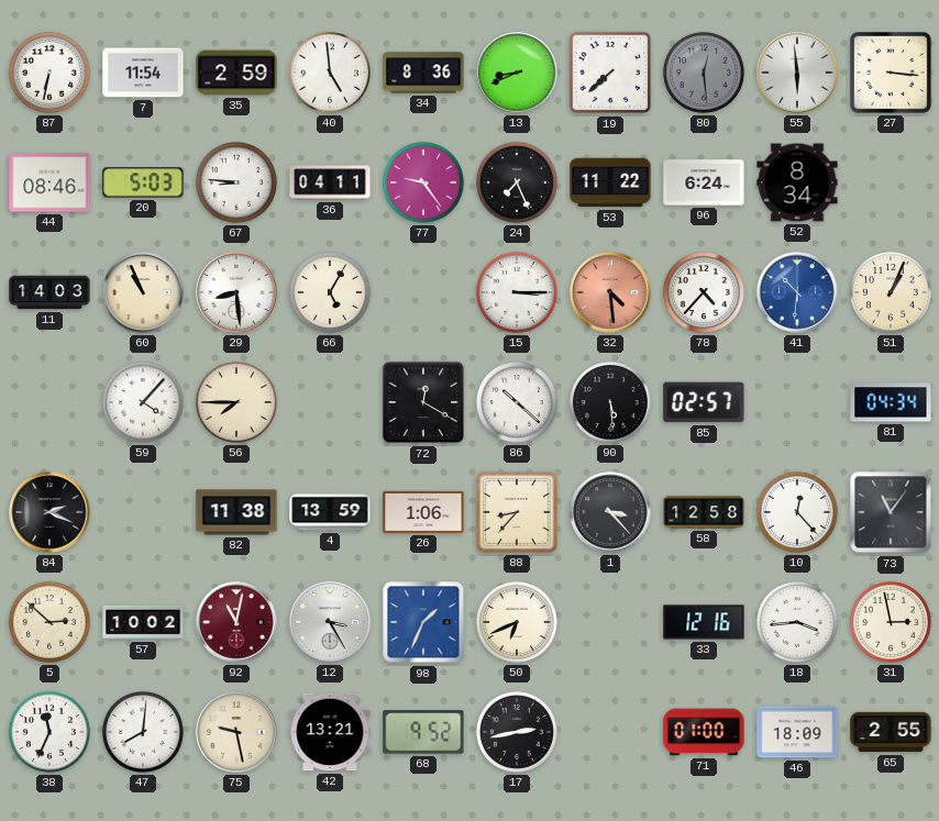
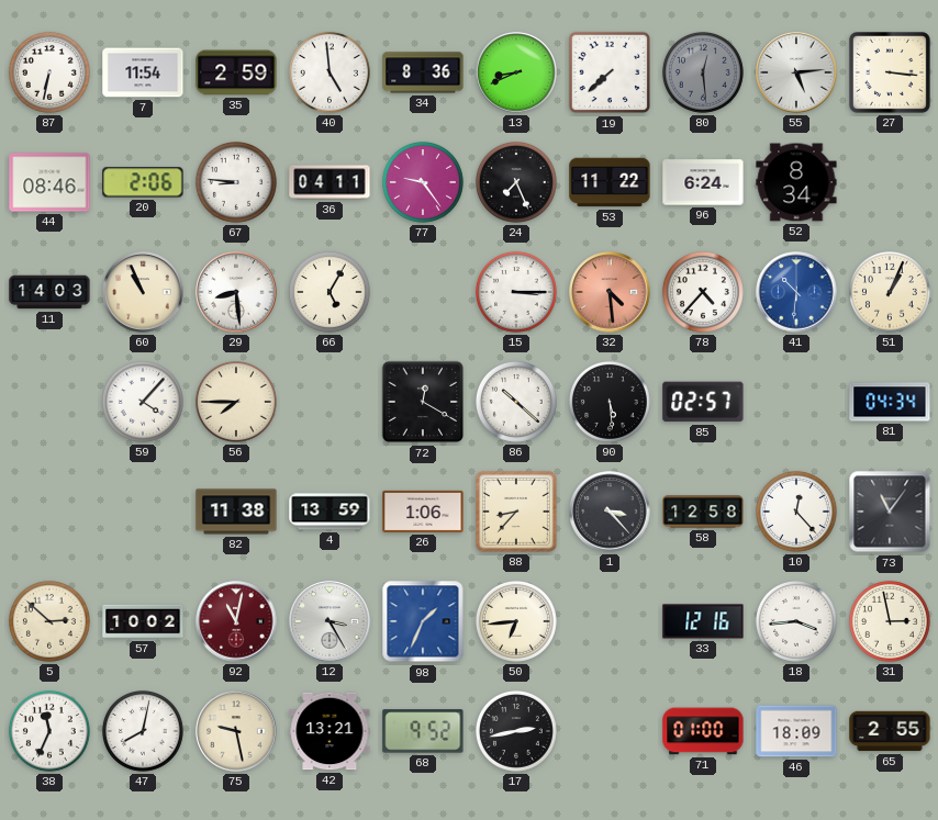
55: 5:59 -> 5:14
20: 5:03 -> 2:06
84: 2:19 -> none
50: 6:41 -> 6:44
47: 8:01 -> 8:02
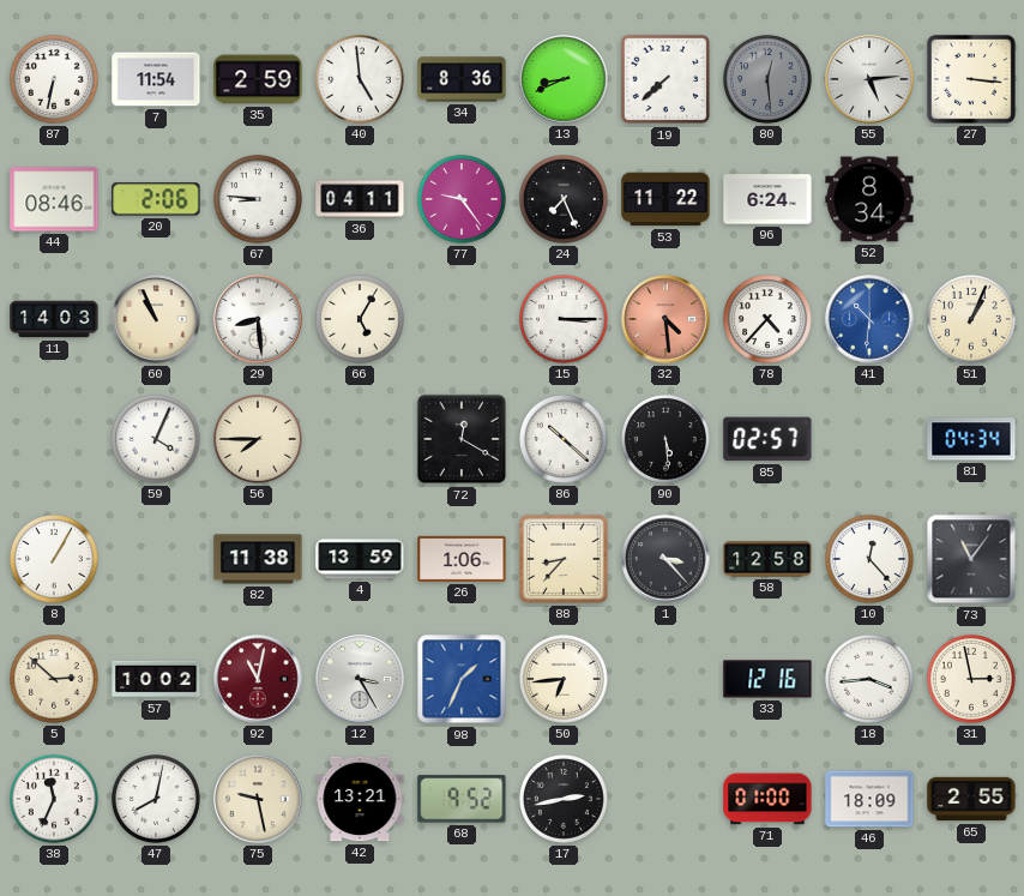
59: 4:07 -> 4:04
8: none -> 1:05
